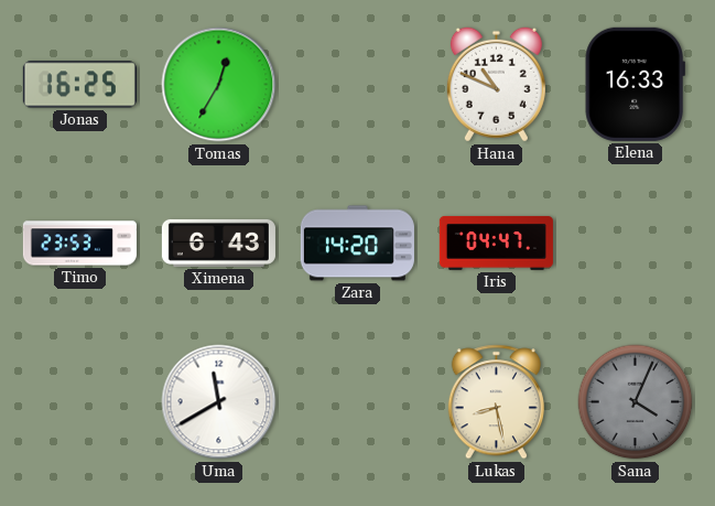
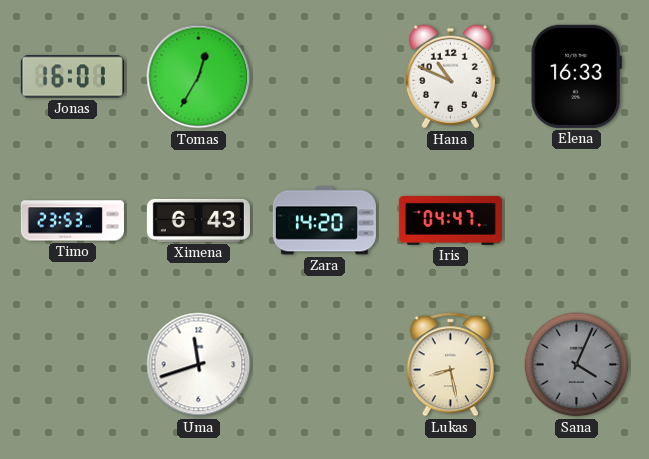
Jonas: 16:25 -> 16:01
Uma: 11:40 -> 11:42
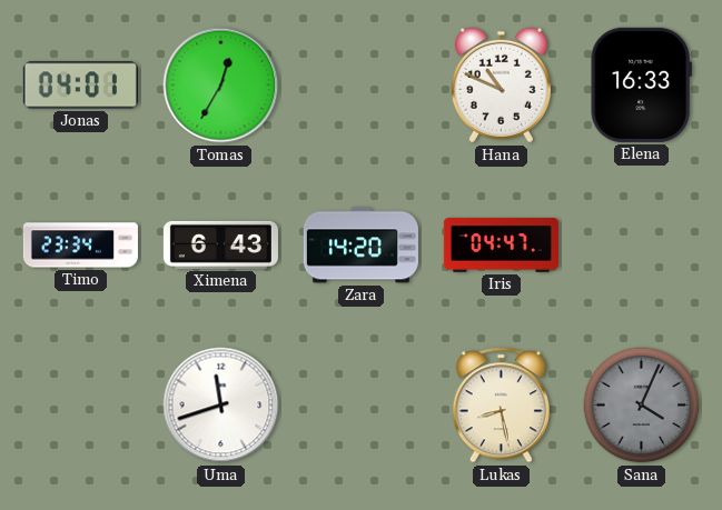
Jonas: 16:01 -> 04:01
Timo: 23:53 -> 23:34
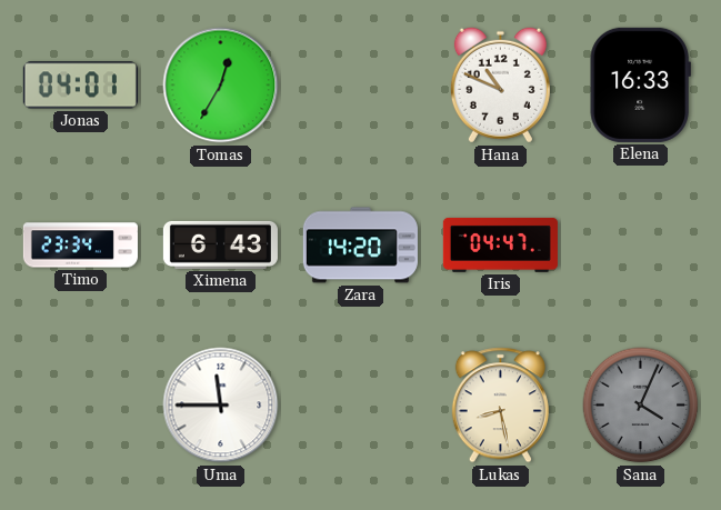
Uma: 11:42 -> 11:45
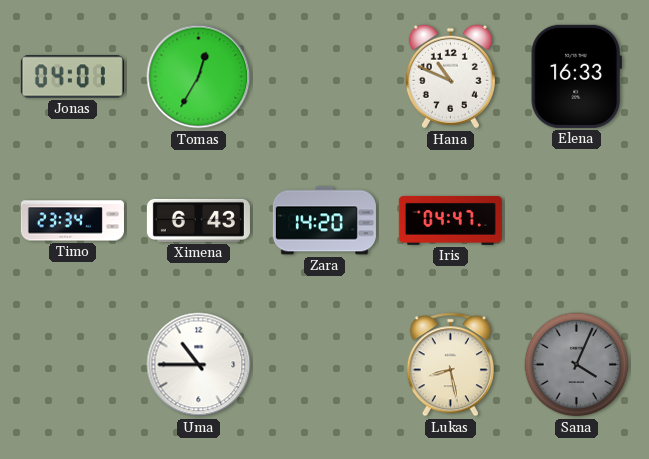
Uma: 11:45 -> 10:45
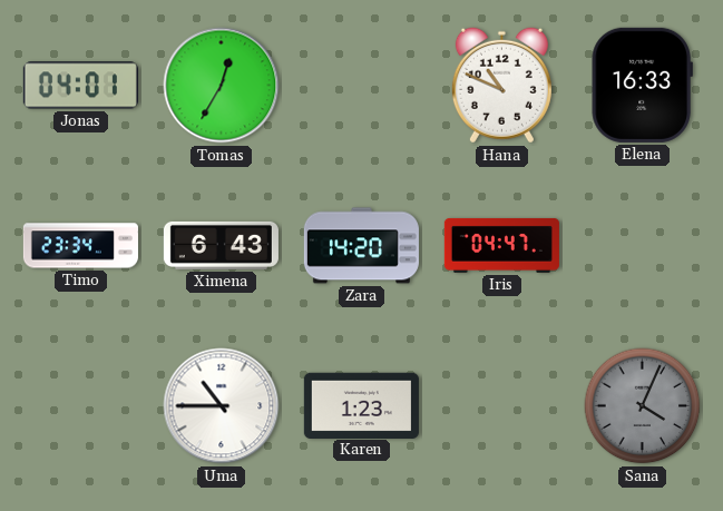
Karen: none -> 1:23
Lukas: 8:28 -> none
